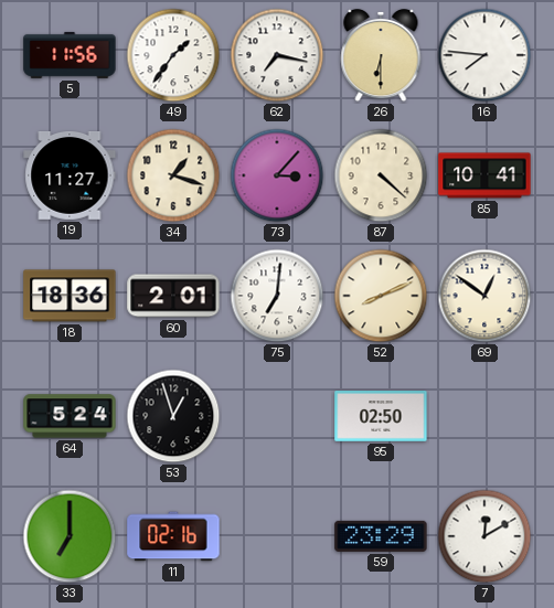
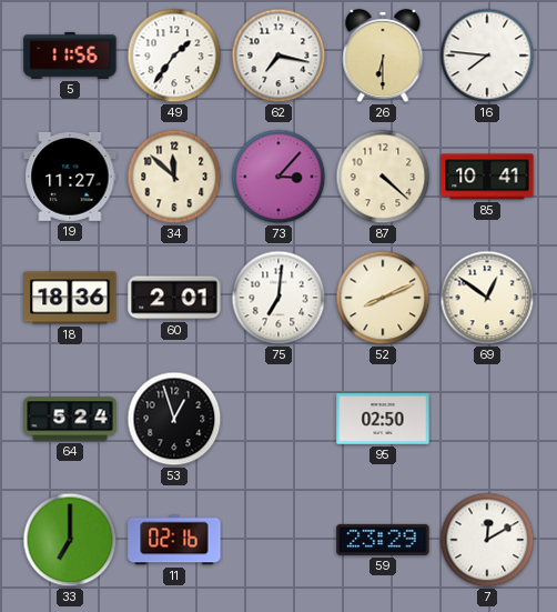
34: 1:18 -> 11:52
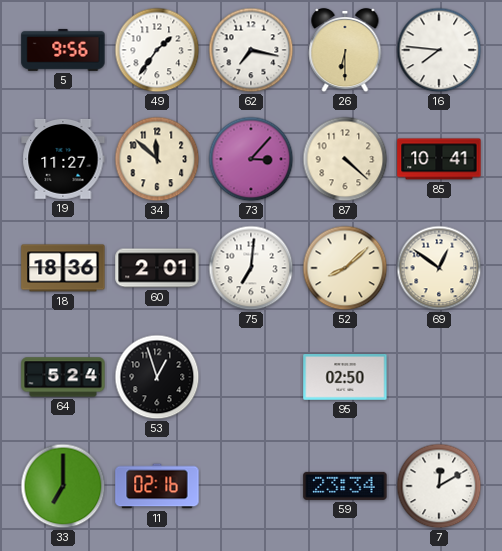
5: 11:56 -> 9:56
52: 8:11 -> 8:08
59: 23:29 -> 23:34
